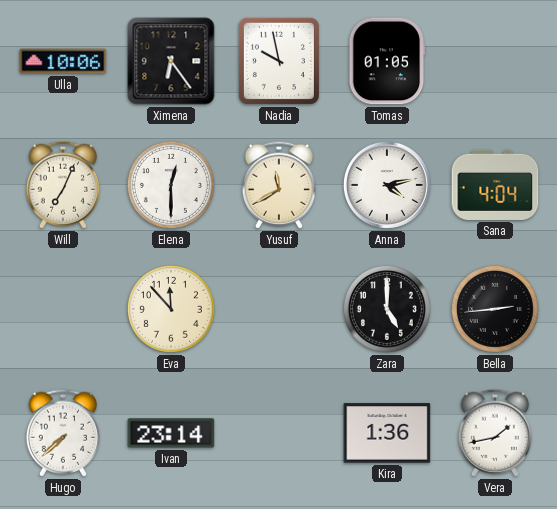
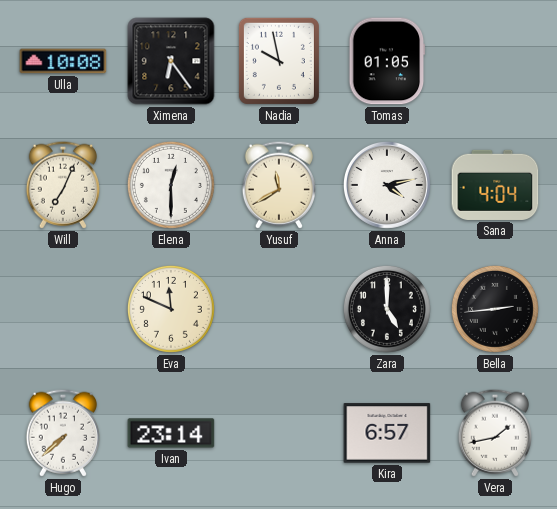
Ulla: 10:06 -> 10:08
Eva: 11:53 -> 11:49
Kira: 1:36 -> 6:57
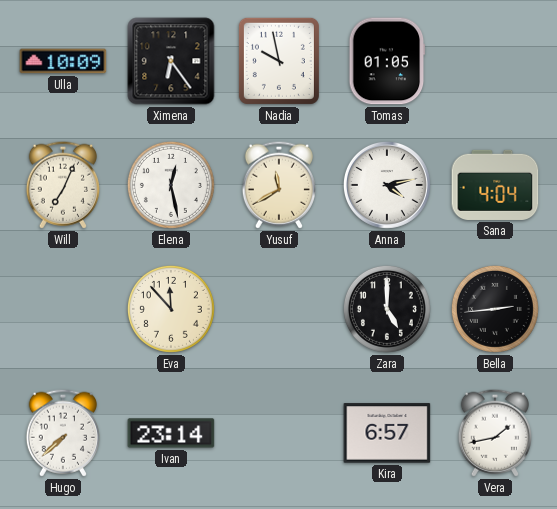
Ulla: 10:08 -> 10:09
Elena: 12:30 -> 12:28
Eva: 11:49 -> 11:53
